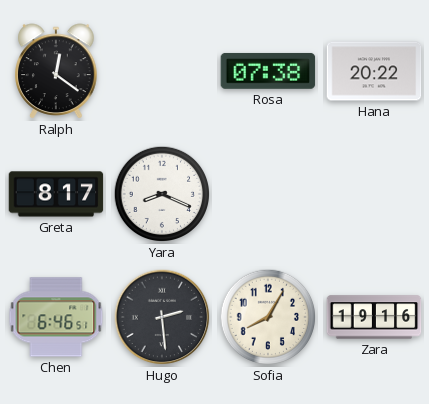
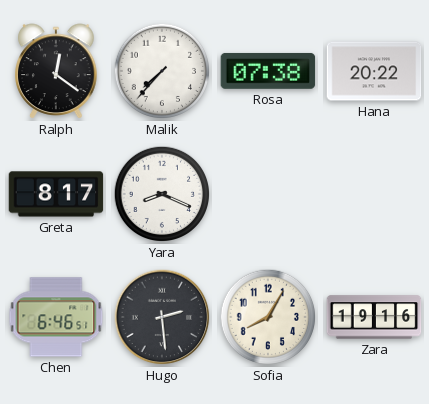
Malik: none -> 7:37
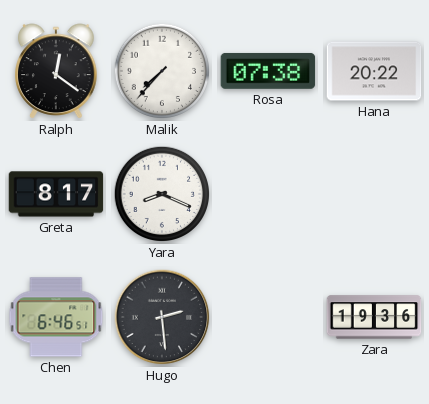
Sofia: 8:05 -> none
Zara: 19:16 -> 19:36
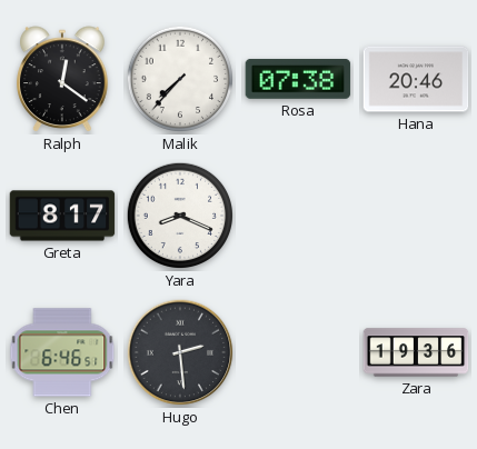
Hana: 20:22 -> 20:46
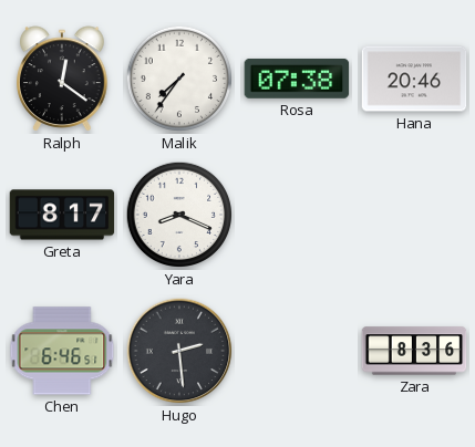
Malik: 7:37 -> 7:36
Zara: 19:36 -> 8:36
